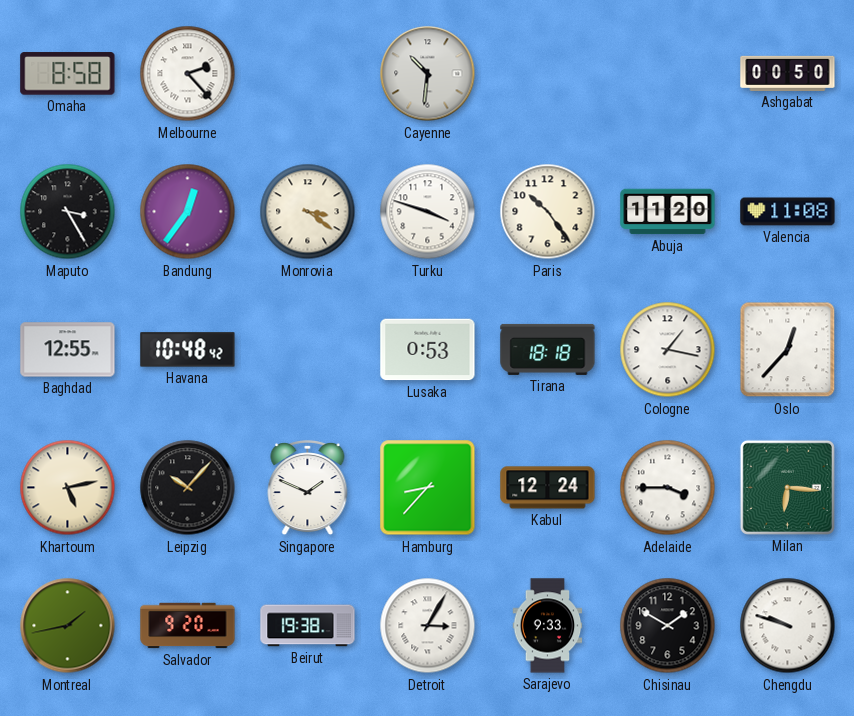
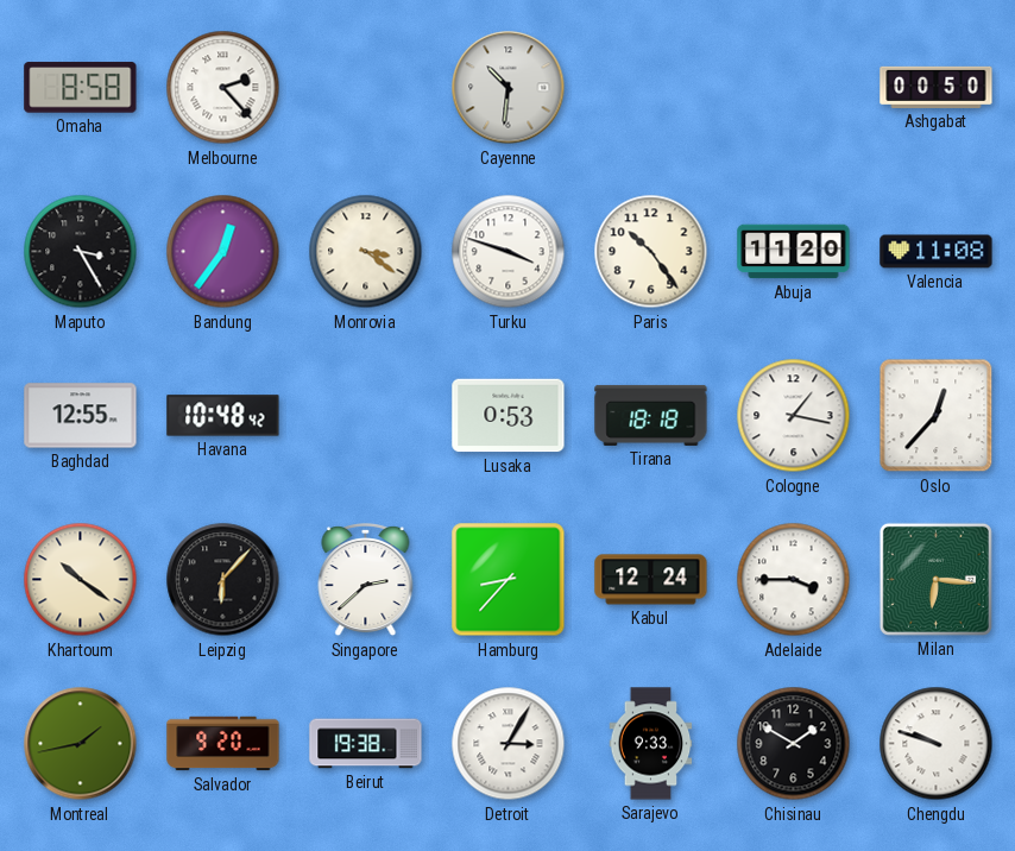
Khartoum: 5:13 -> 10:21
Leipzig: 10:07 -> 6:07
Singapore: 1:49 -> 2:38
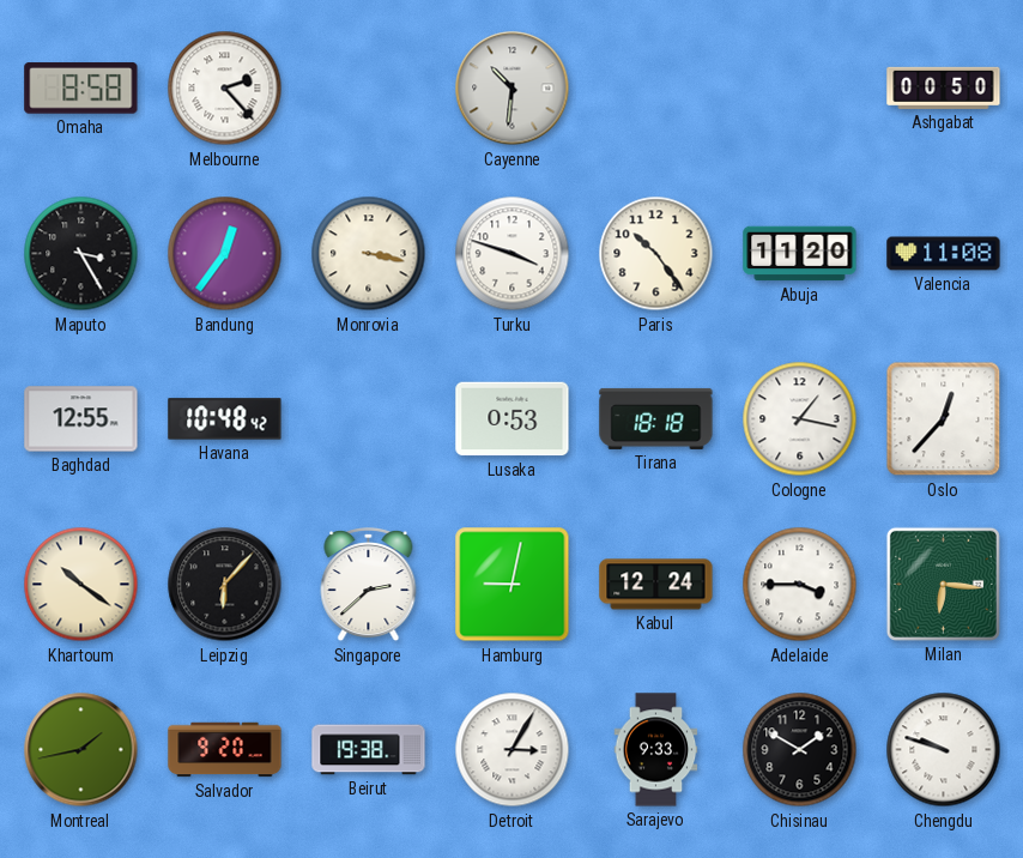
Monrovia: 3:21 -> 3:17
Hamburg: 8:37 -> 9:02
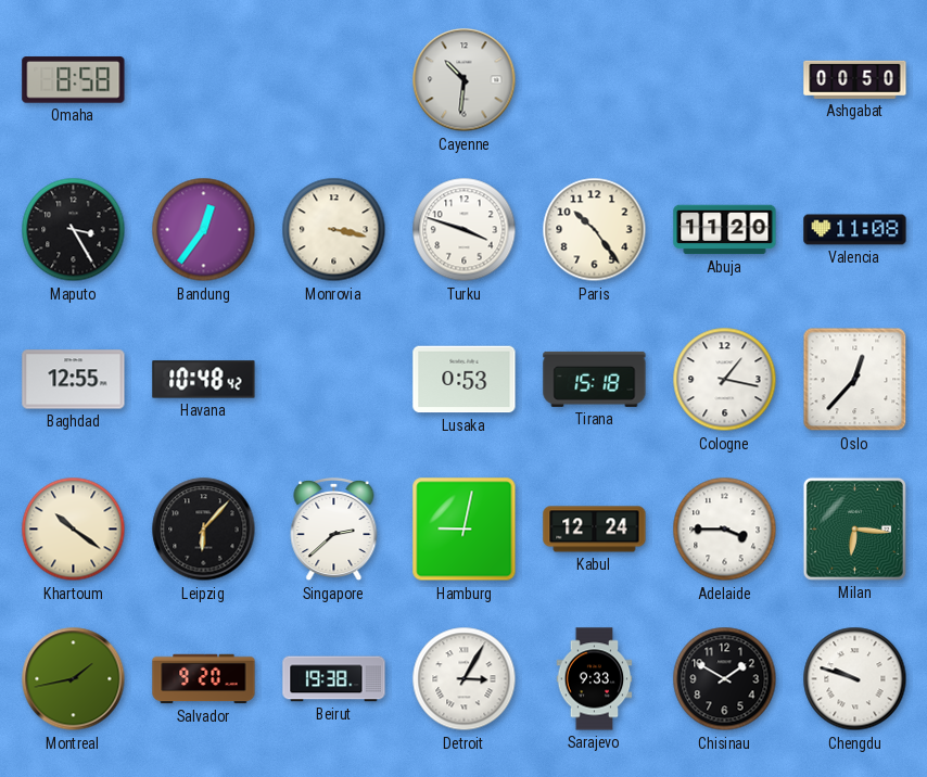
Melbourne: 2:23 -> none
Tirana: 18:18 -> 15:18
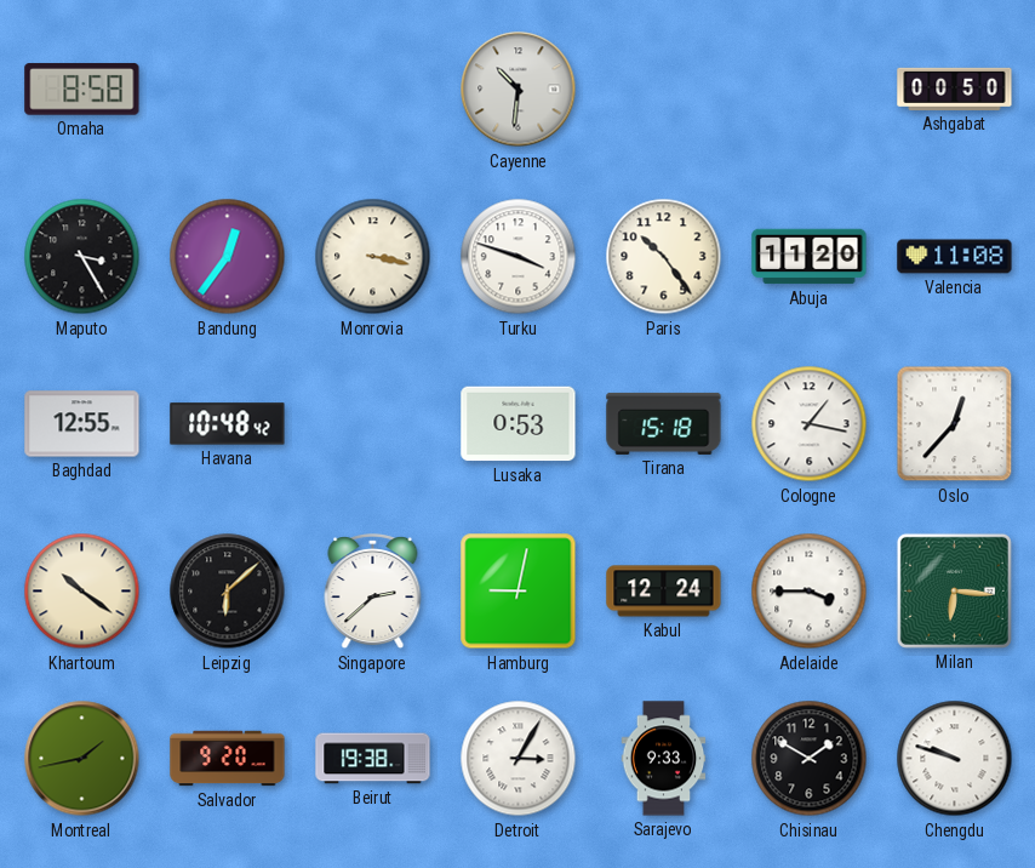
Leipzig: 6:07 -> 6:08
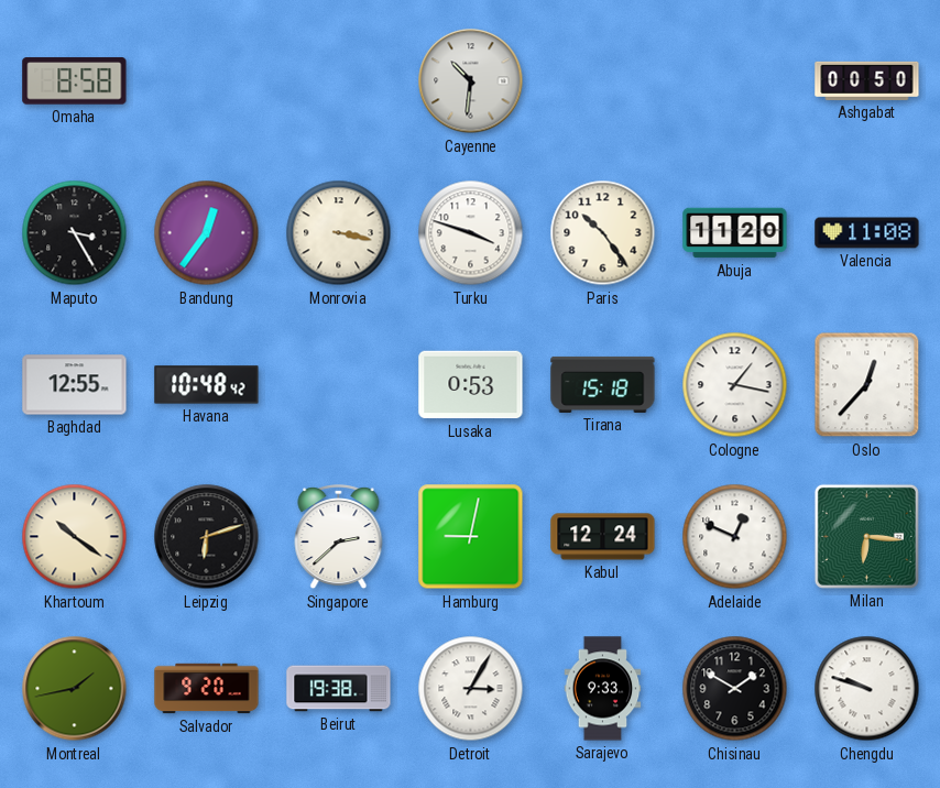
Leipzig: 6:08 -> 6:12
Adelaide: 3:45 -> 12:49
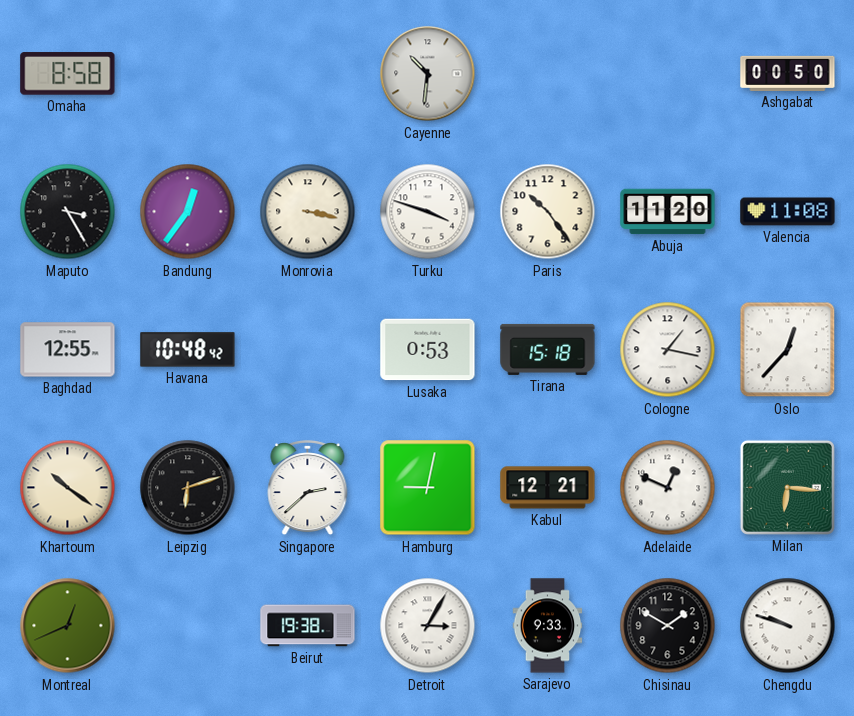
Kabul: 12:24 -> 12:21
Montreal: 1:43 -> 12:41
Salvador: 9:20 -> none
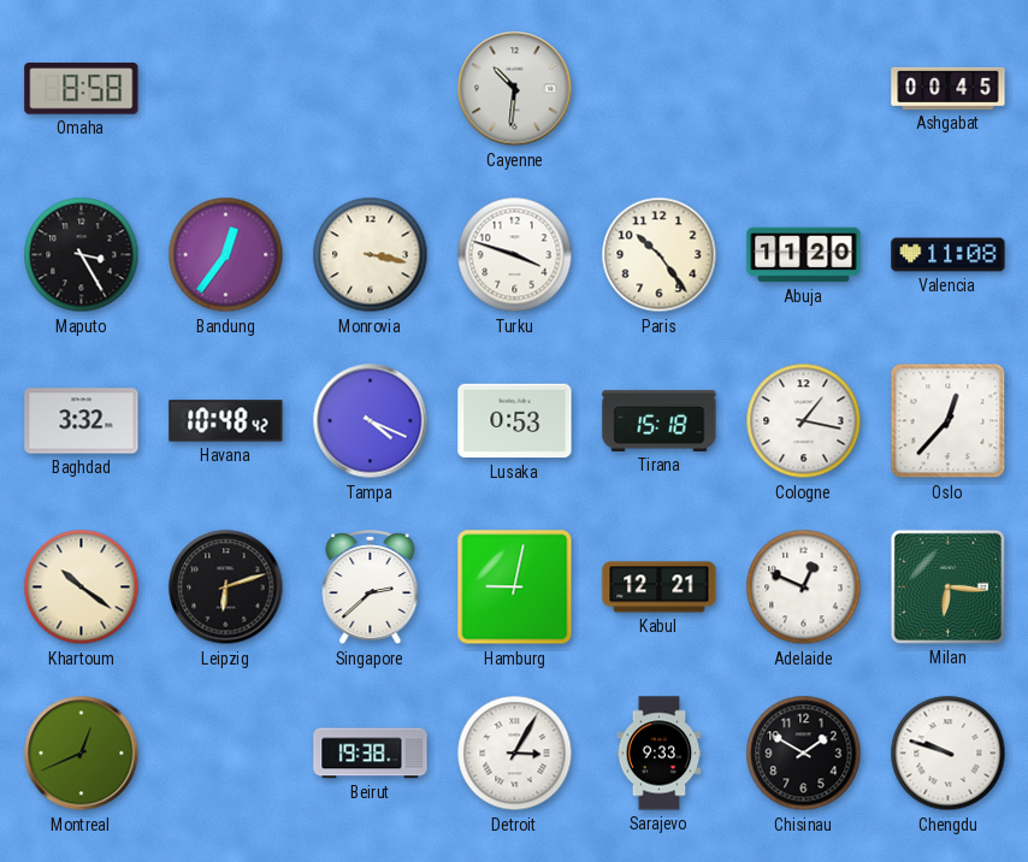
Ashgabat: 00:50 -> 00:45
Baghdad: 12:55 -> 3:32
Tampa: none -> 4:19
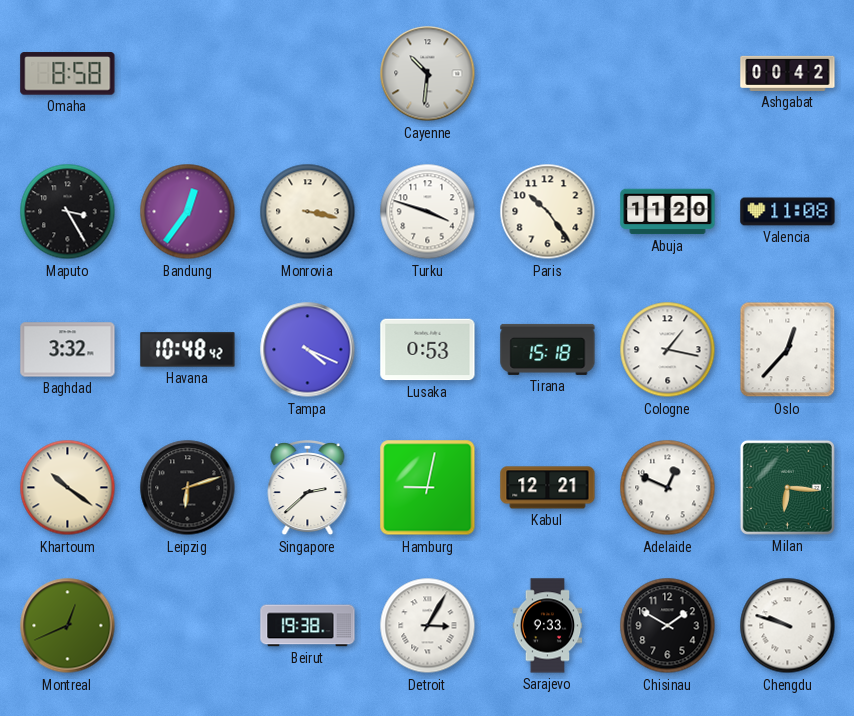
Ashgabat: 00:45 -> 00:42
